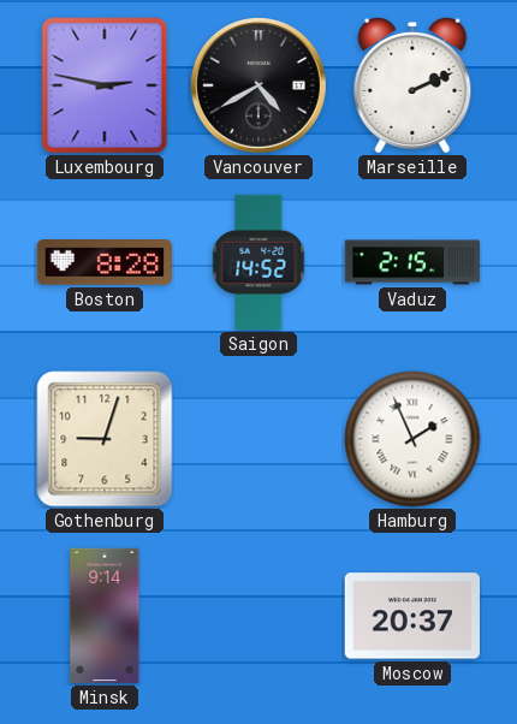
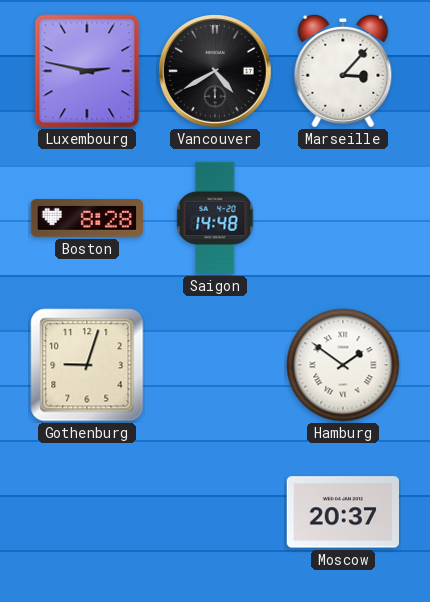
Marseille: 2:11 -> 3:07
Saigon: 14:52 -> 14:48
Vaduz: 2:15 -> none
Hamburg: 1:56 -> 1:51
Minsk: 9:14 -> none
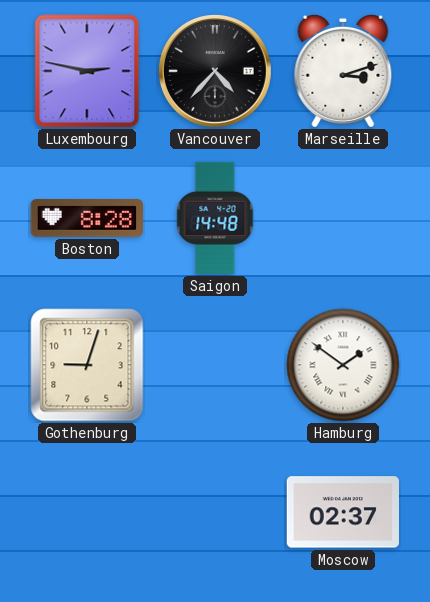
Vancouver: 4:40 -> 4:37
Marseille: 3:07 -> 3:12
Moscow: 20:37 -> 02:37
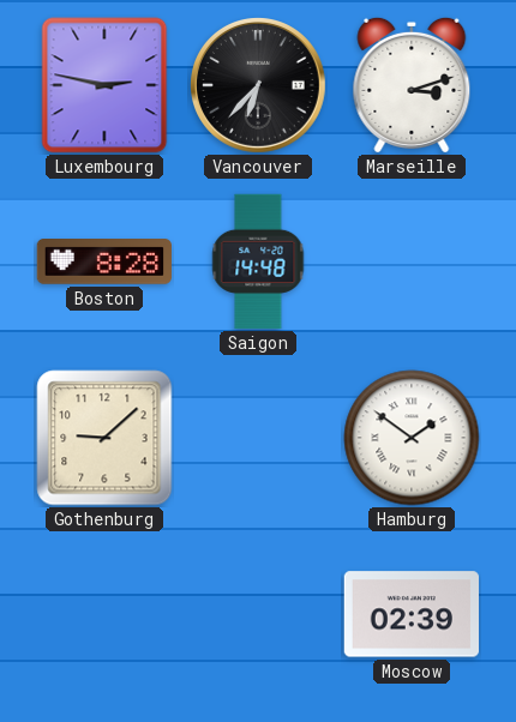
Vancouver: 4:37 -> 6:37
Gothenburg: 9:03 -> 9:08
Moscow: 02:37 -> 02:39
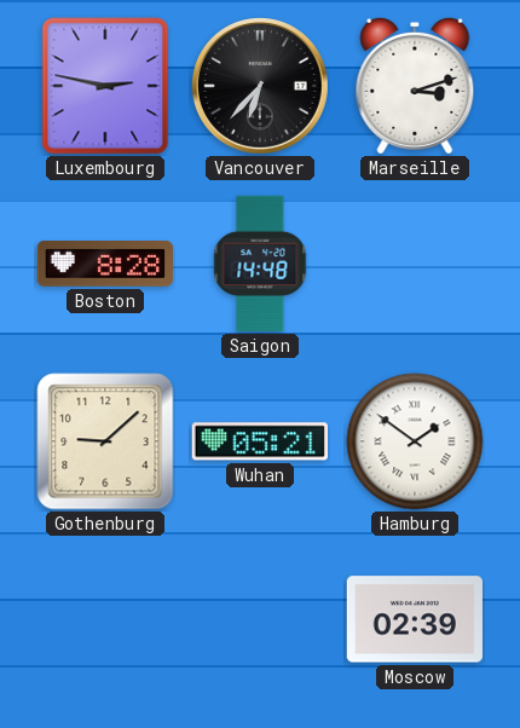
Wuhan: none -> 05:21
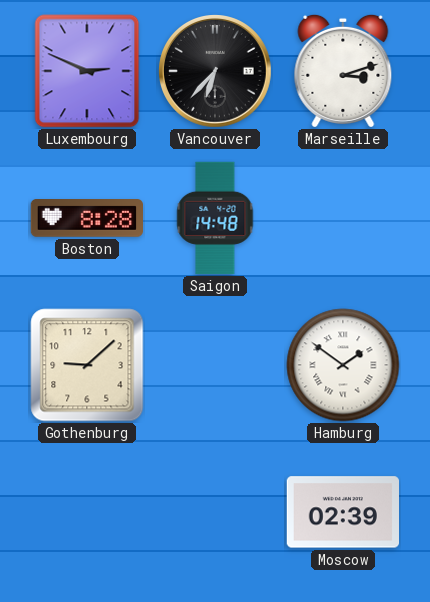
Luxembourg: 2:47 -> 2:49
Wuhan: 05:21 -> none
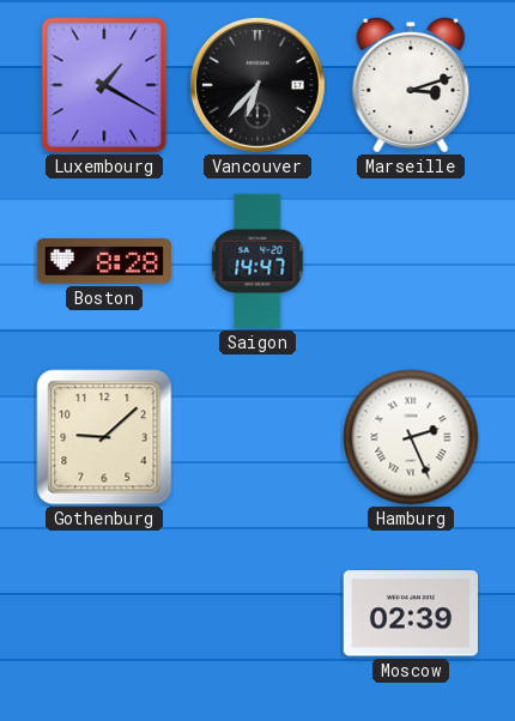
Luxembourg: 2:49 -> 1:20
Saigon: 14:48 -> 14:47
Hamburg: 1:51 -> 2:26
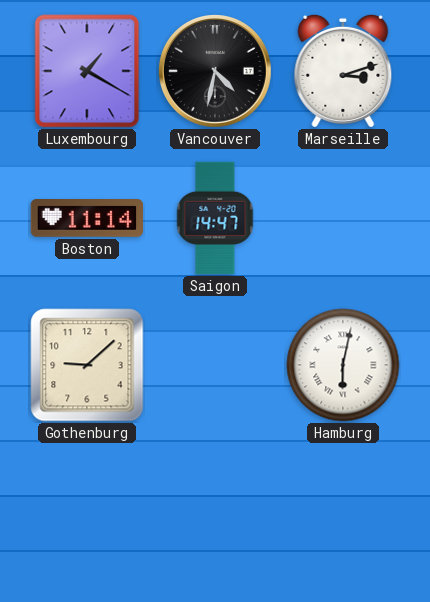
Vancouver: 6:37 -> 4:32
Boston: 8:28 -> 11:14
Hamburg: 2:26 -> 6:02
Moscow: 02:39 -> none
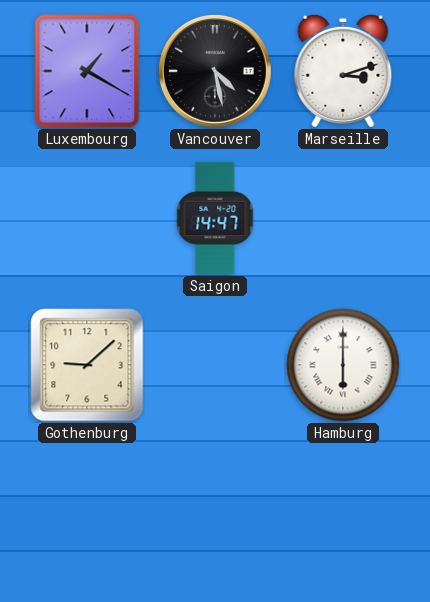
Vancouver: 4:32 -> 4:28
Boston: 11:14 -> none
Hamburg: 6:02 -> 6:00
